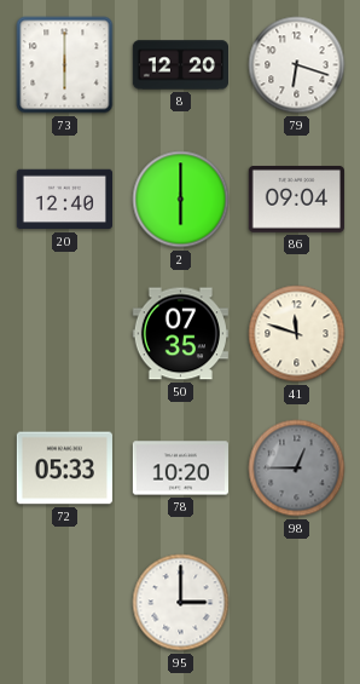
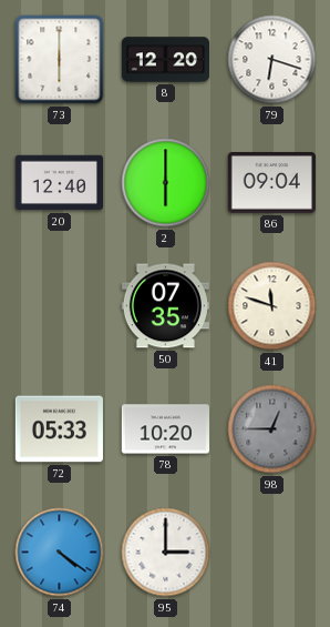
74: none -> 4:21
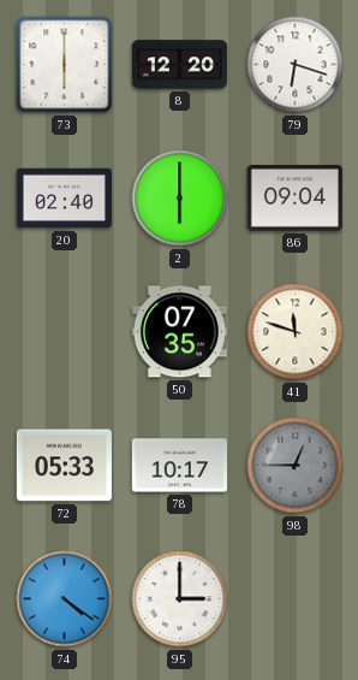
20: 12:40 -> 02:40
78: 10:20 -> 10:17
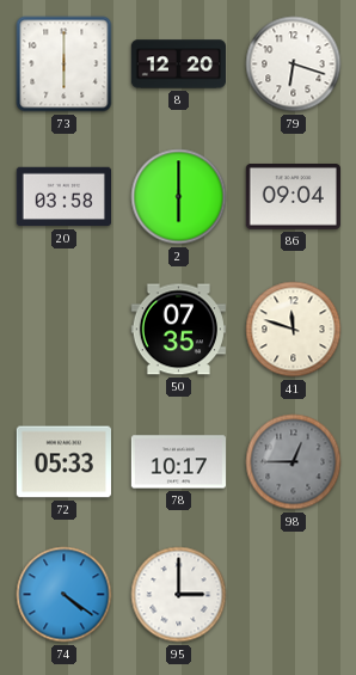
20: 02:40 -> 03:58
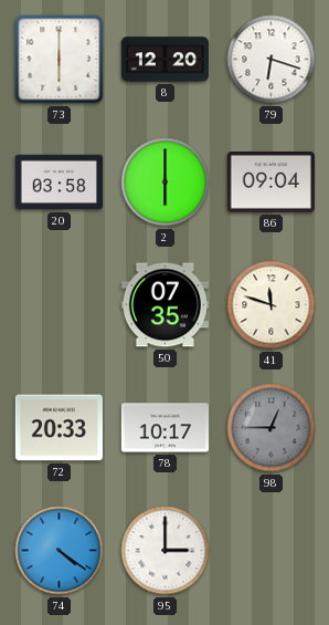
72: 05:33 -> 20:33
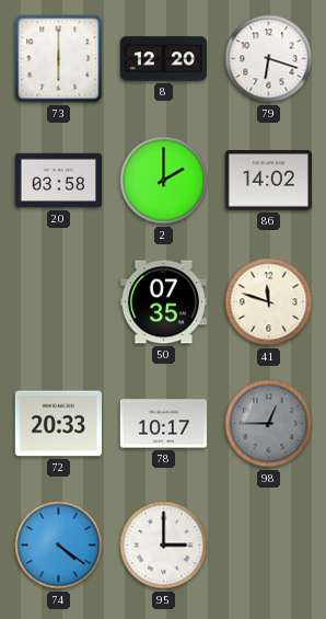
2: 6:00 -> 2:00
86: 09:04 -> 14:02
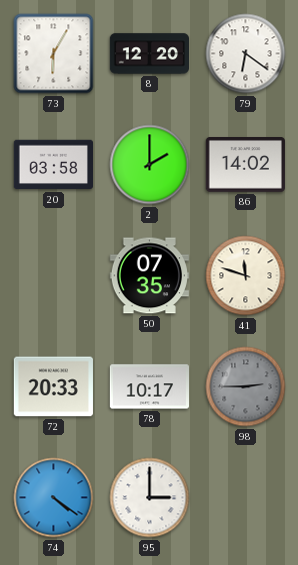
73: 6:00 -> 6:05
79: 6:18 -> 6:21
98: 12:45 -> 2:45
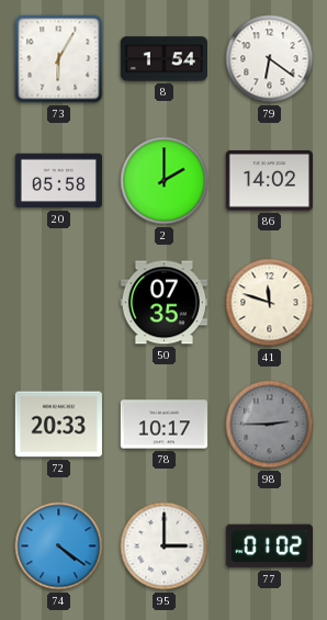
8: 12:20 -> 1:54
20: 03:58 -> 05:58
77: none -> 01:02
